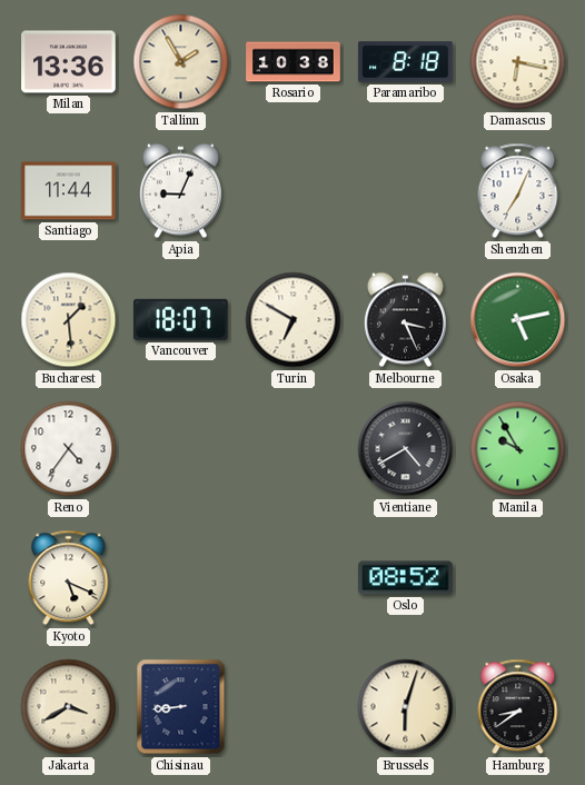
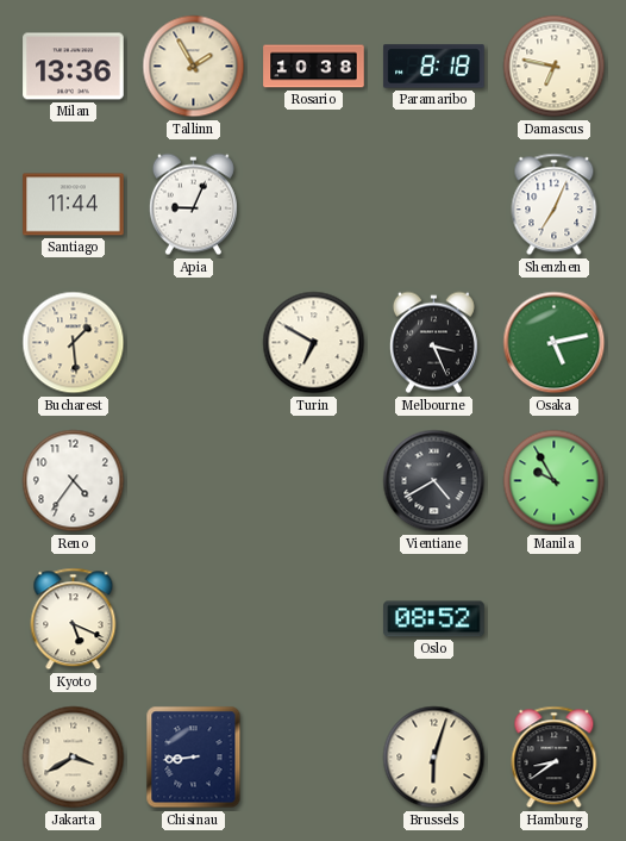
Damascus: 6:17 -> 6:47
Vancouver: 18:07 -> none
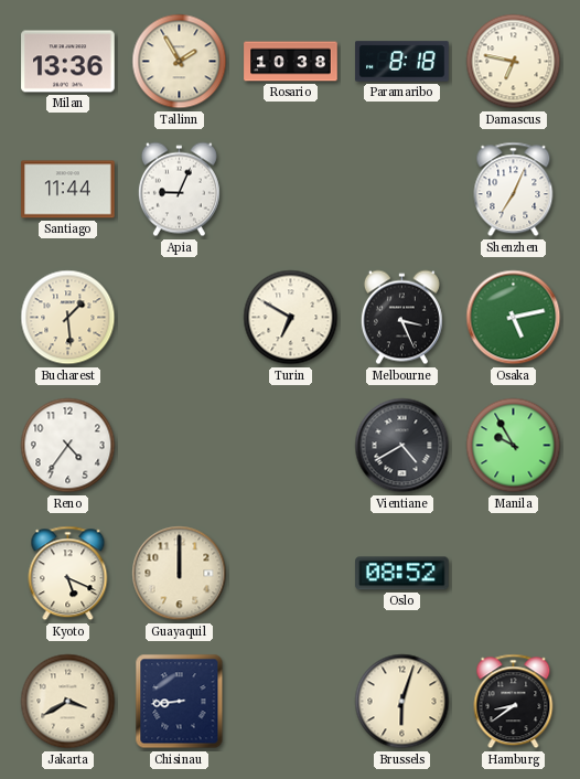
Guayaquil: none -> 12:00
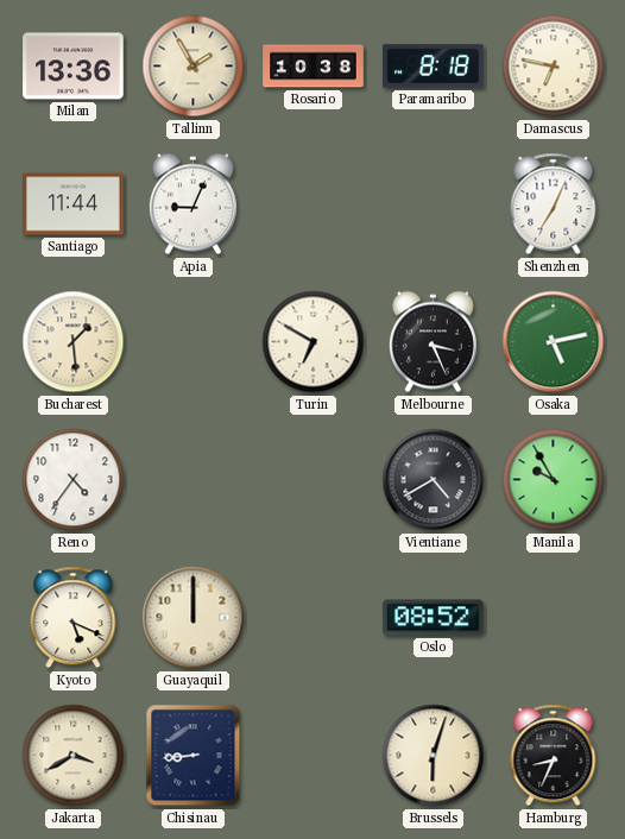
Hamburg: 8:39 -> 8:34
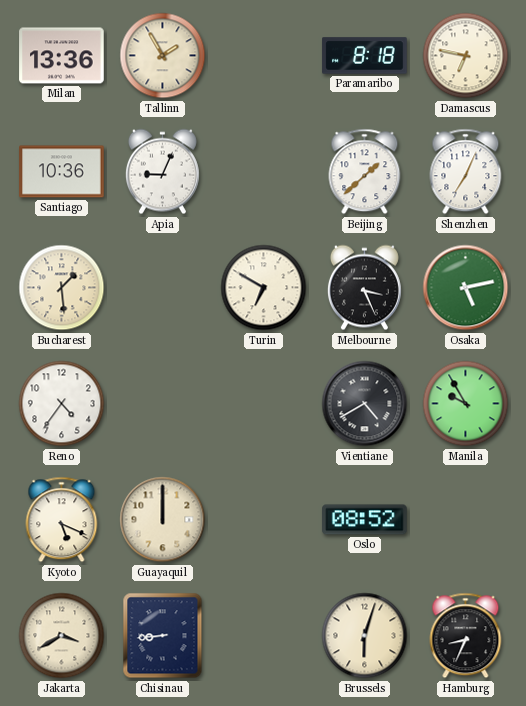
Rosario: 10:38 -> none
Santiago: 11:44 -> 10:36
Beijing: none -> 1:38
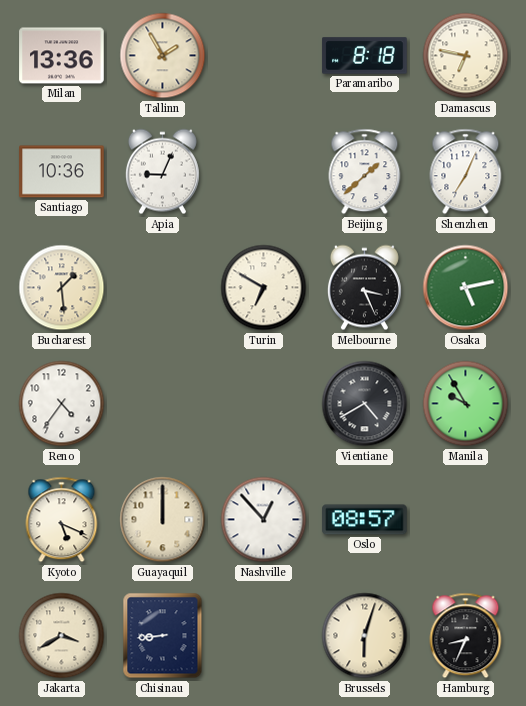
Nashville: none -> 12:53
Oslo: 08:52 -> 08:57
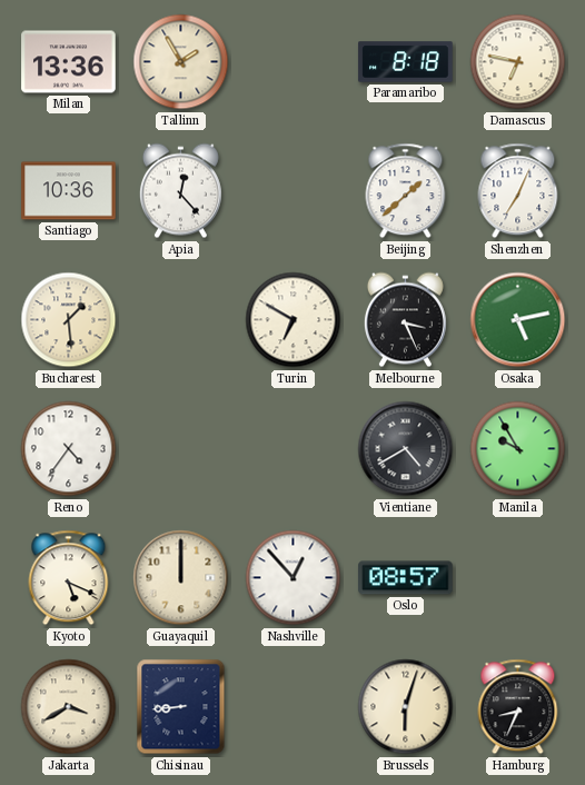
Apia: 9:04 -> 12:23
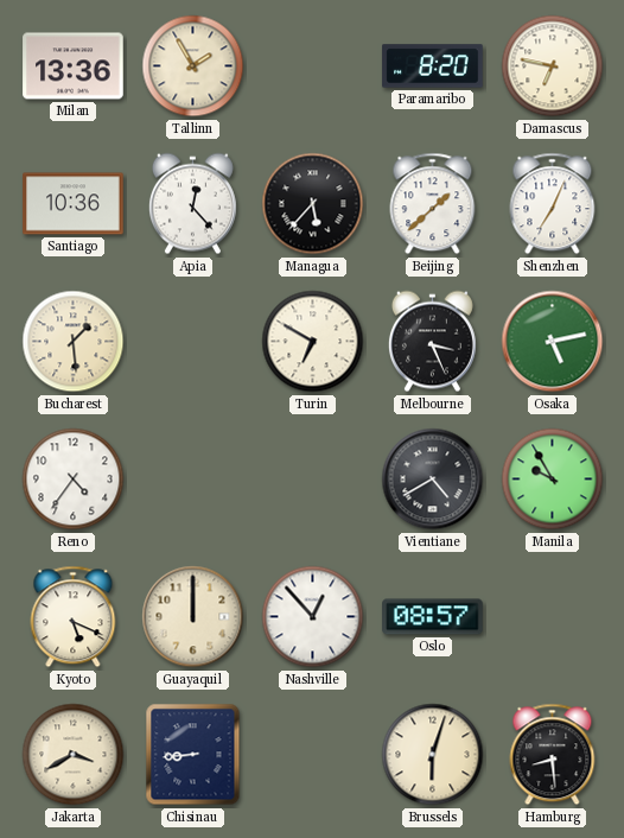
Paramaribo: 8:18 -> 8:20
Managua: none -> 5:37
Hamburg: 8:34 -> 8:29
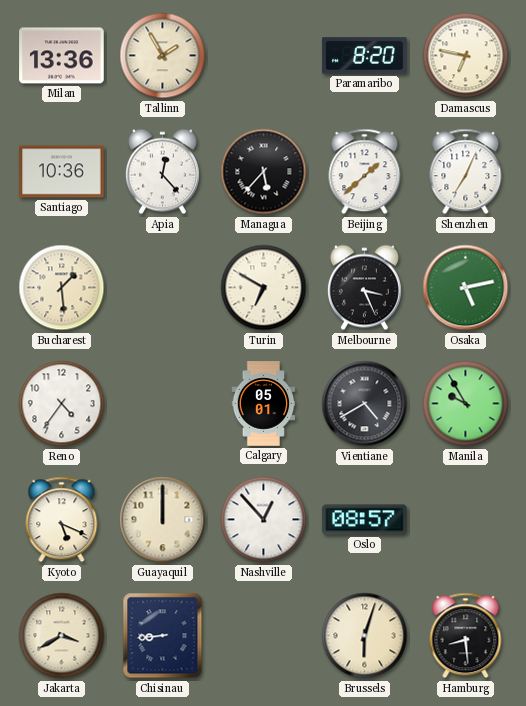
Calgary: none -> 05:01
